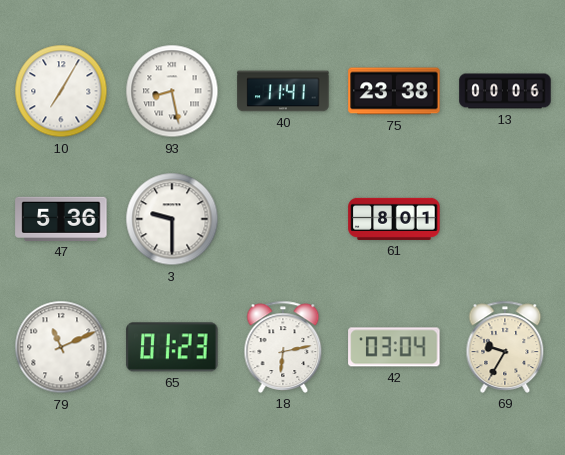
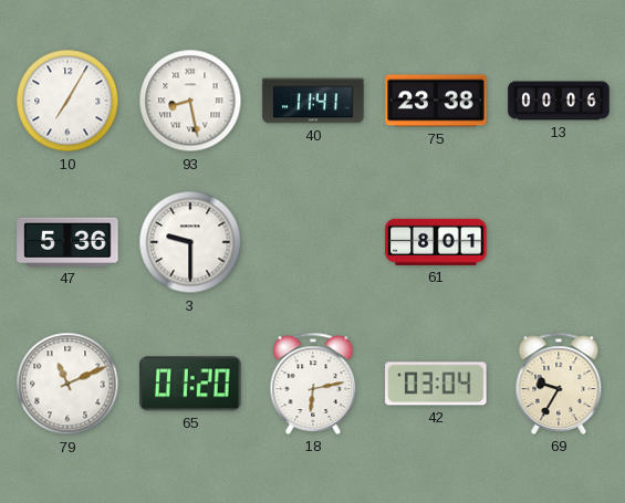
65: 01:23 -> 01:20
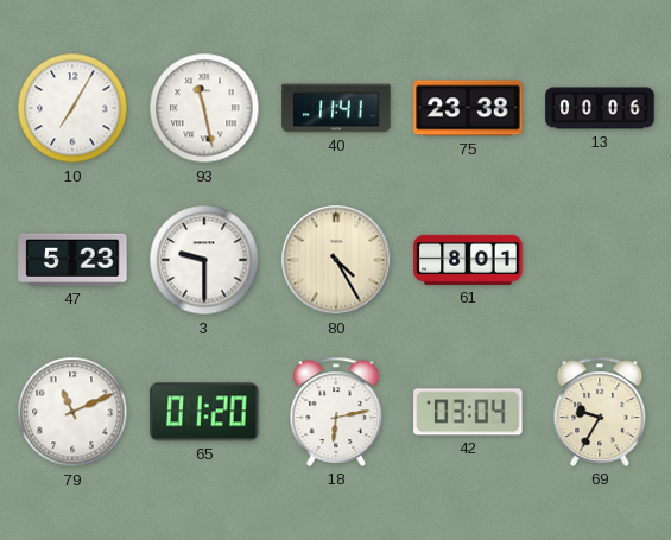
93: 8:28 -> 11:28
47: 5:36 -> 5:23
80: none -> 4:25
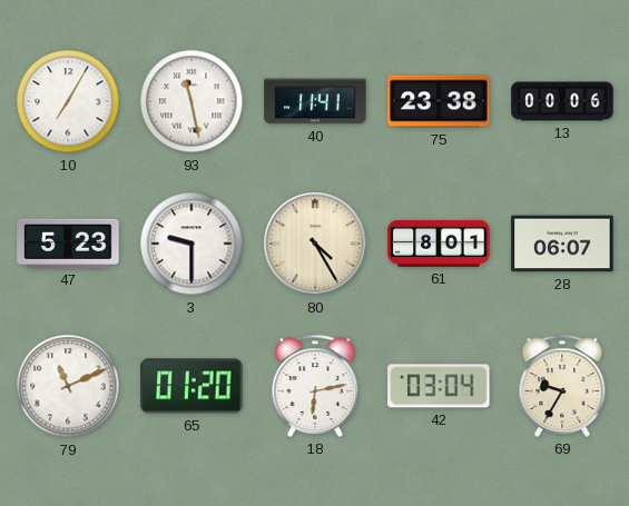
28: none -> 06:07
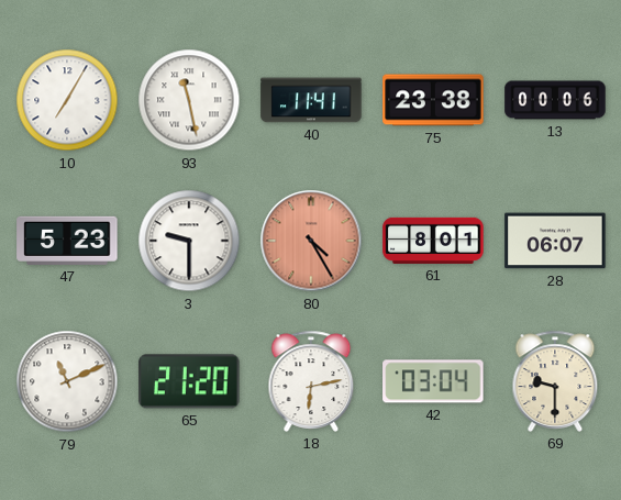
80 dial: cream -> salmon
65: 01:20 -> 21:20
69: 9:35 -> 9:30
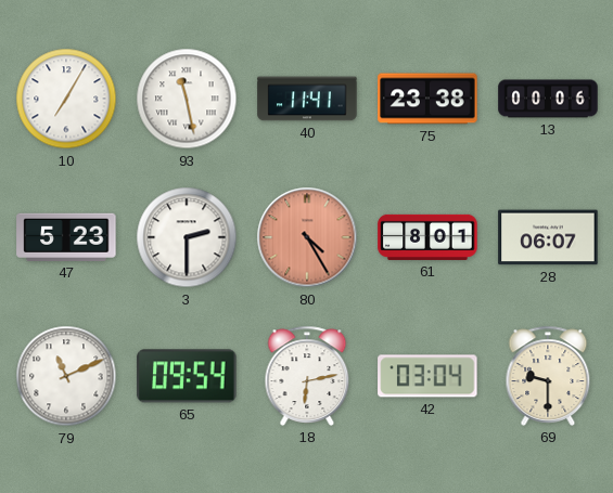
3: 9:30 -> 2:30
65: 21:20 -> 09:54
